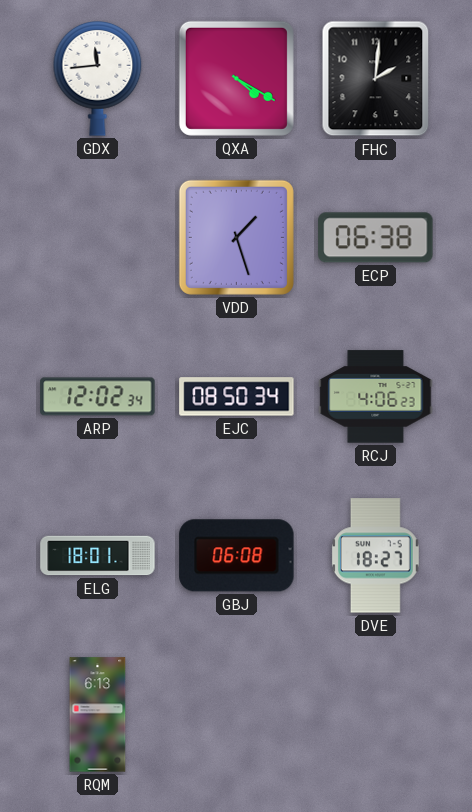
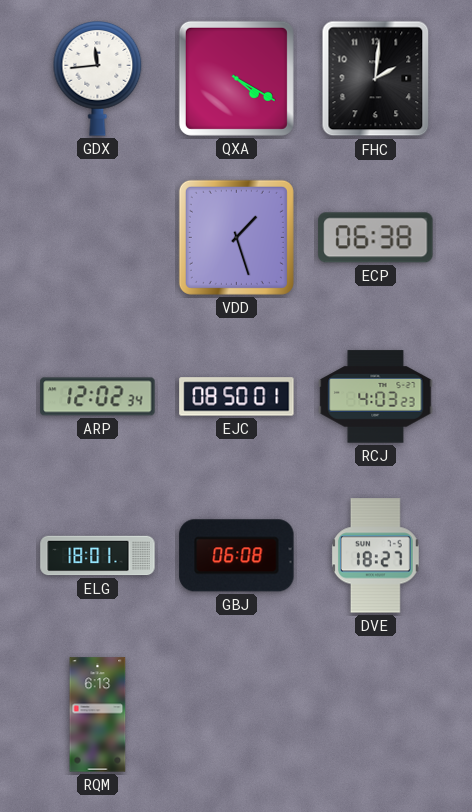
EJC: 08:50:34 -> 08:50:01
RCJ: 4:06 -> 4:03
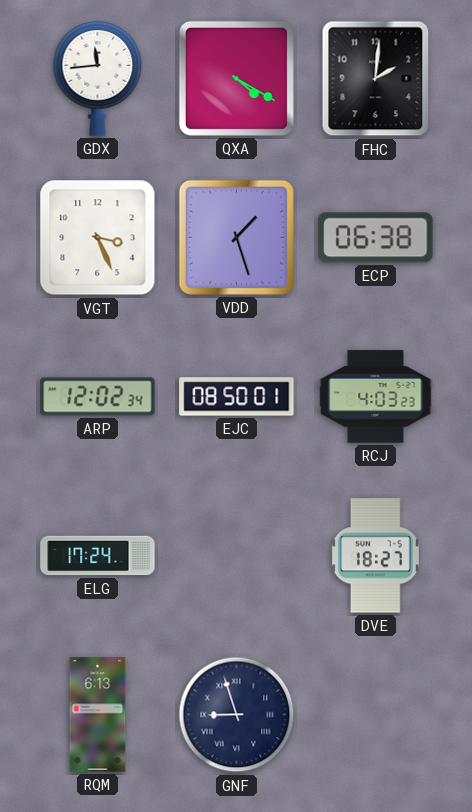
VGT: none -> 3:26
ELG: 18:01 -> 17:24
GBJ: 06:08 -> none
GNF: none -> 8:57
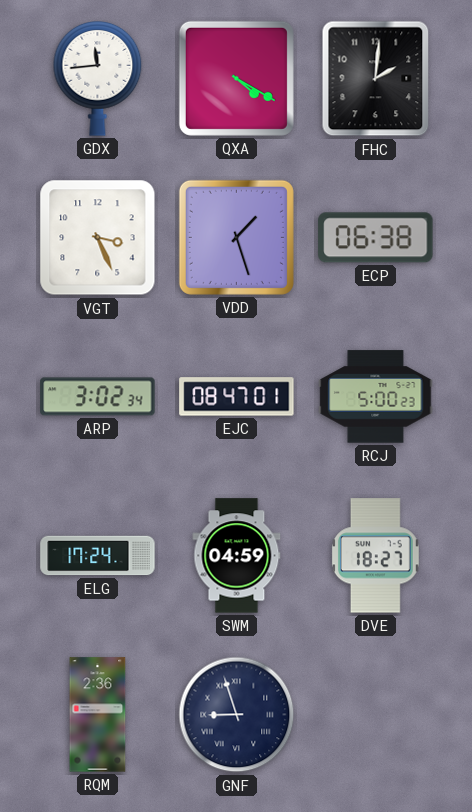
ARP: 12:02 -> 3:02
EJC: 08:50 -> 08:47
RCJ: 4:03 -> 5:00
SWM: none -> 04:59
RQM: 6:13 -> 2:36
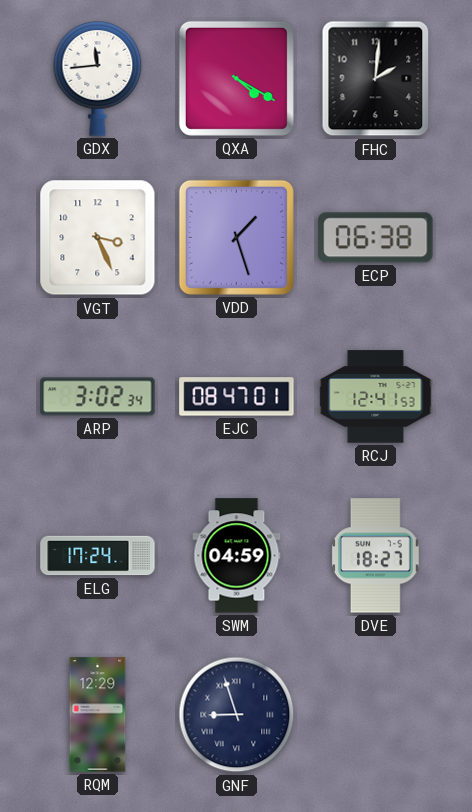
RCJ: 5:00 -> 12:41
RQM: 2:36 -> 12:29
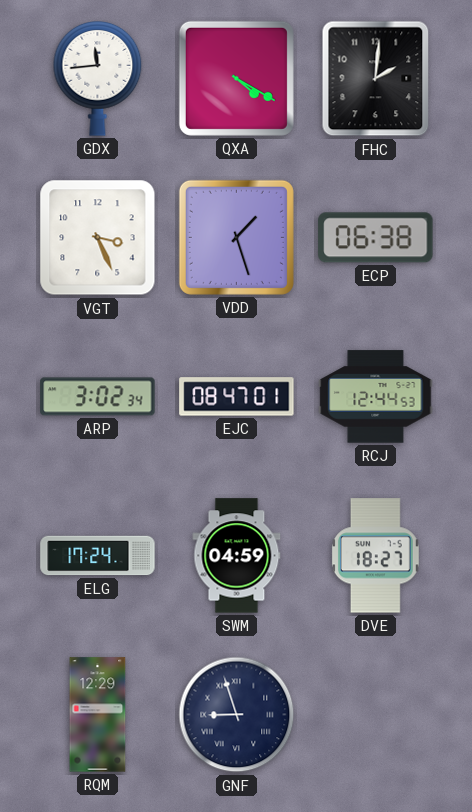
RCJ: 12:41 -> 12:44
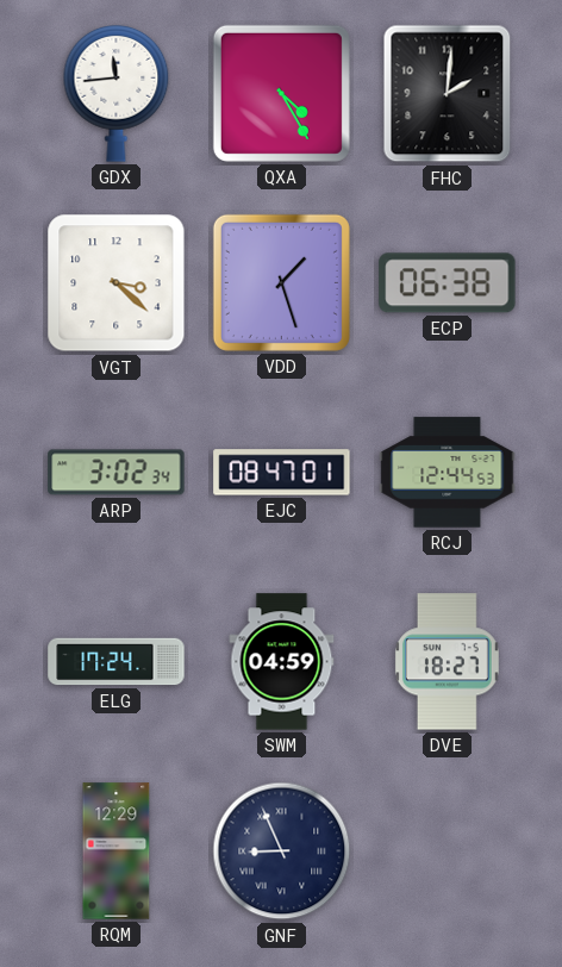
QXA: 4:20 -> 4:25
VGT: 3:26 -> 3:22
GNF: 8:57 -> 8:56
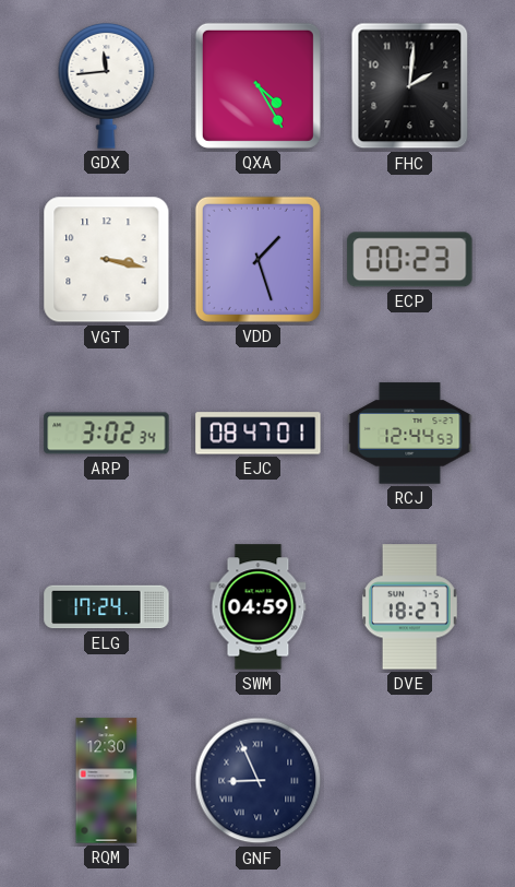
VGT: 3:22 -> 3:17
ECP: 06:38 -> 00:23
RQM: 12:29 -> 12:30
